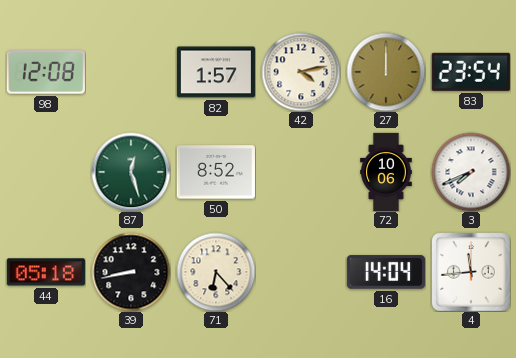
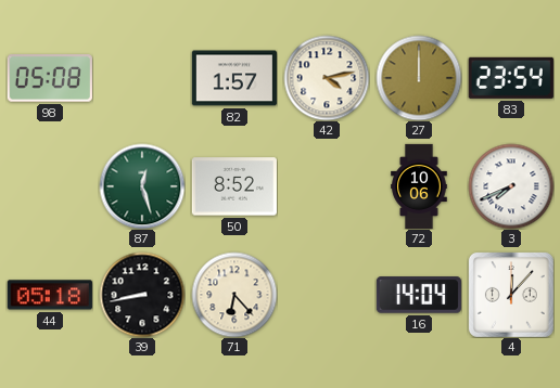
98: 12:08 -> 05:08
4: 11:44 -> 12:07
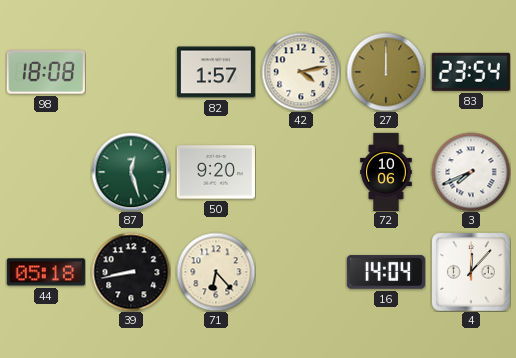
98: 05:08 -> 18:08
50: 8:52 -> 9:20
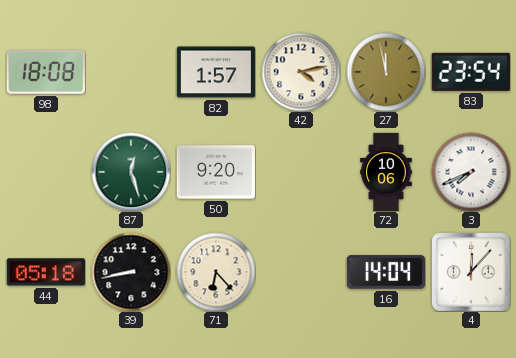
27: 12:00 -> 11:58
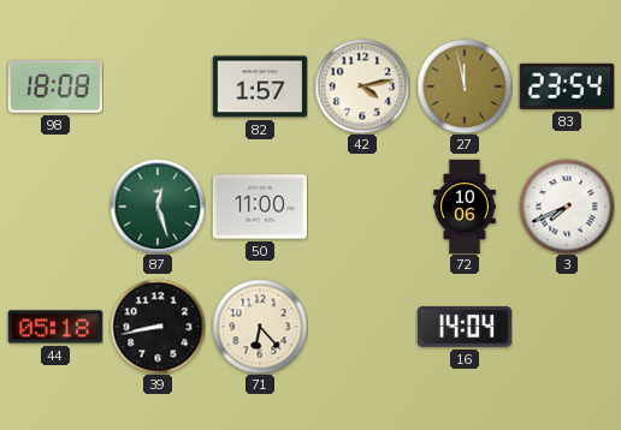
50: 9:20 -> 11:00
4: 12:07 -> none
